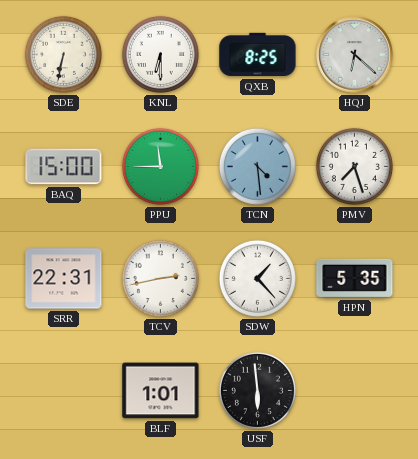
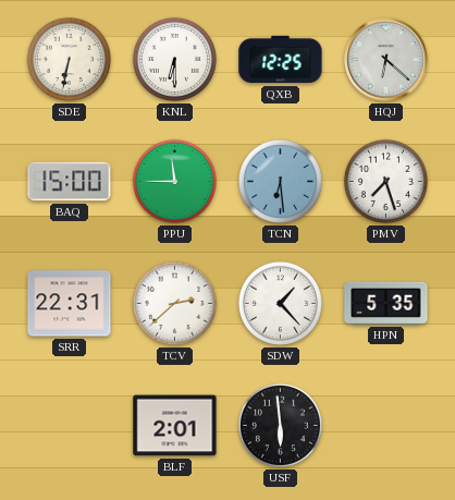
QXB: 8:25 -> 12:25
TCN: 4:29 -> 6:29
TCV: 2:43 -> 2:38
BLF: 1:01 -> 2:01
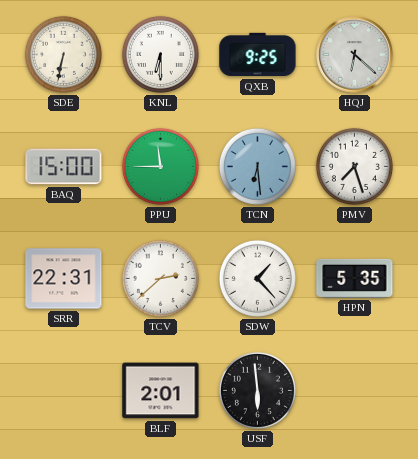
QXB: 12:25 -> 9:25
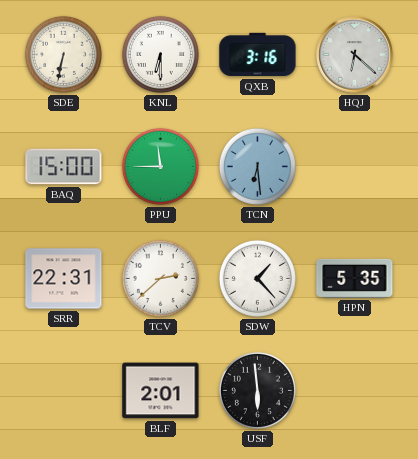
QXB: 9:25 -> 3:16
PMV: 7:27 -> none
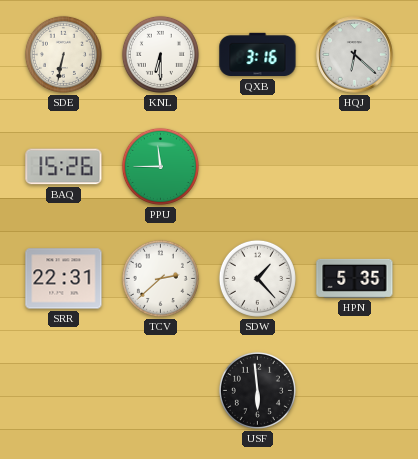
BAQ: 15:00 -> 15:26
TCN: 6:29 -> none
BLF: 2:01 -> none
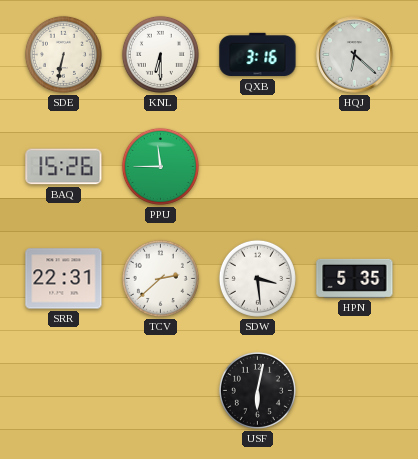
SDW: 1:23 -> 3:29
USF: 5:59 -> 6:02
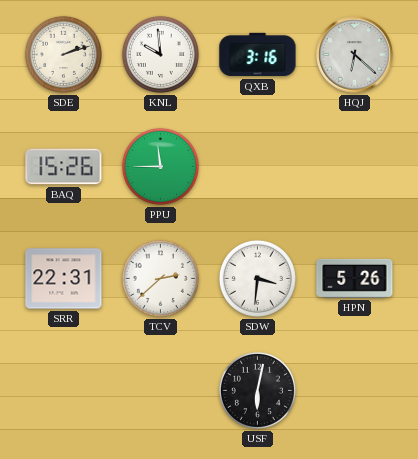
SDE: 6:32 -> 2:12
KNL: 6:30 -> 9:59
SDW: 3:29 -> 3:31
HPN: 5:35 -> 5:26
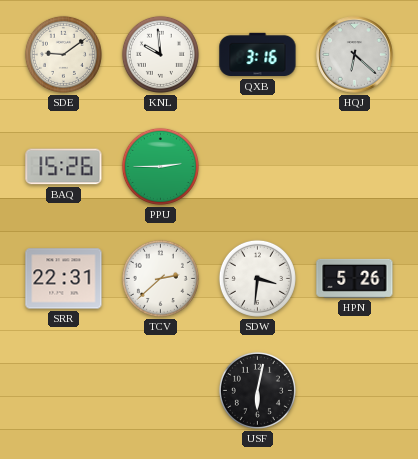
SDE: 2:12 -> 9:09
PPU: 11:45 -> 2:45
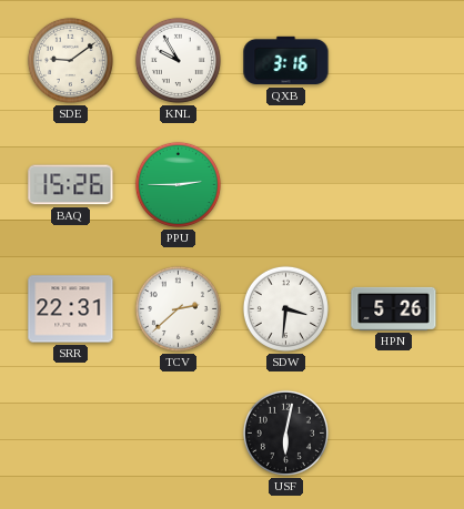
KNL: 9:59 -> 9:55
HQJ: 6:22 -> none
